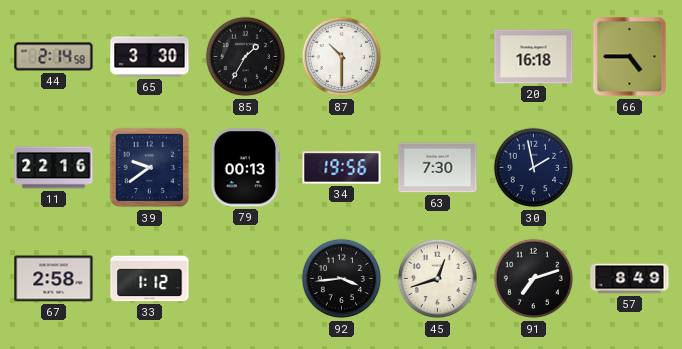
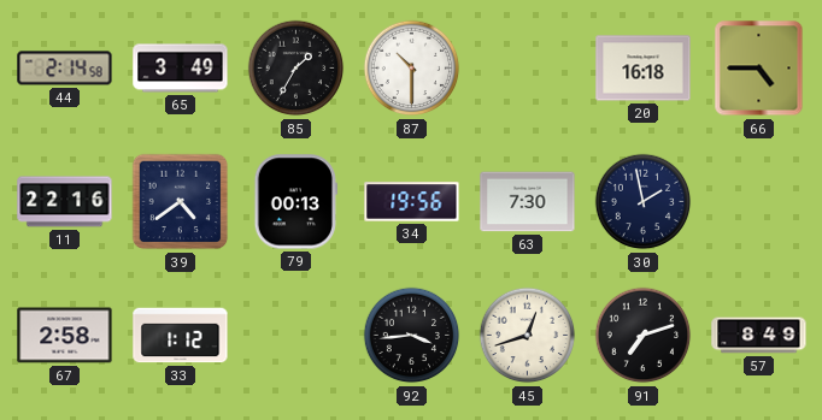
65: 3:30 -> 3:49
39: 9:39 -> 4:39
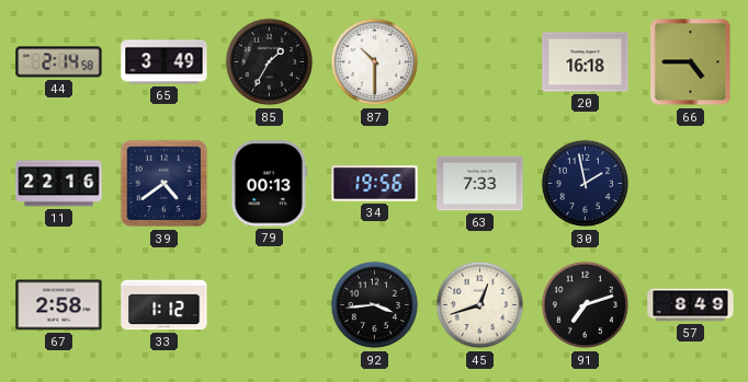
63: 7:30 -> 7:33
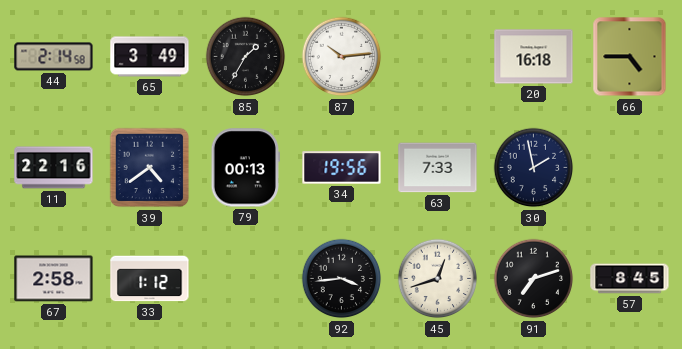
87: 10:30 -> 10:14
57: 8:49 -> 8:45
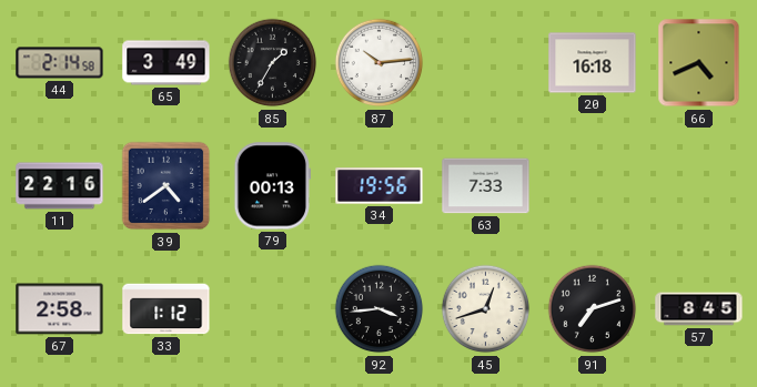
66: 4:45 -> 4:41
30: 1:58 -> none
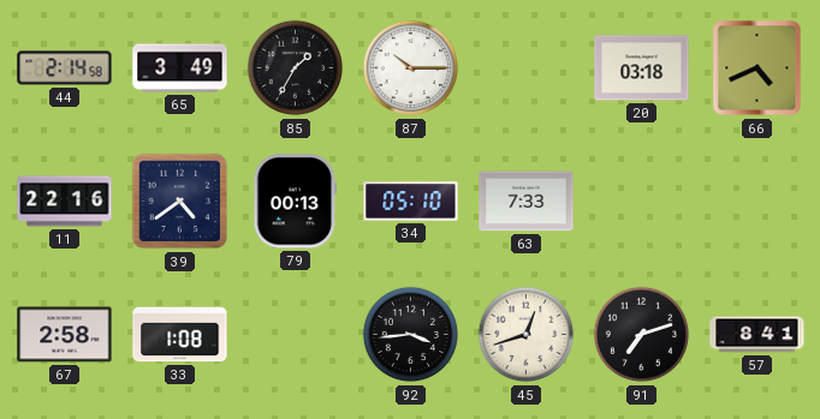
87: 10:14 -> 10:15
20: 16:18 -> 03:18
34: 19:56 -> 05:10
33: 1:12 -> 1:08
57: 8:45 -> 8:41
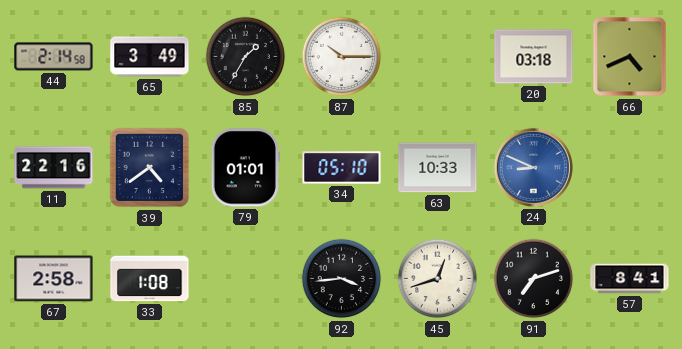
79: 00:13 -> 01:01
63: 7:33 -> 10:33
24: none -> 8:49
